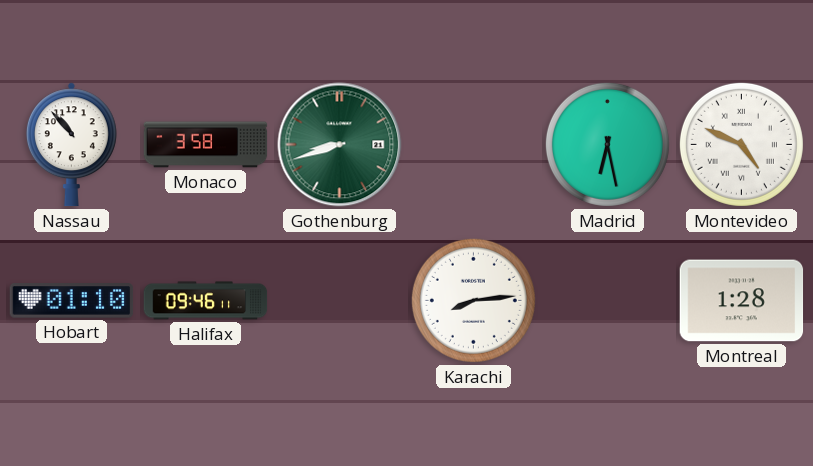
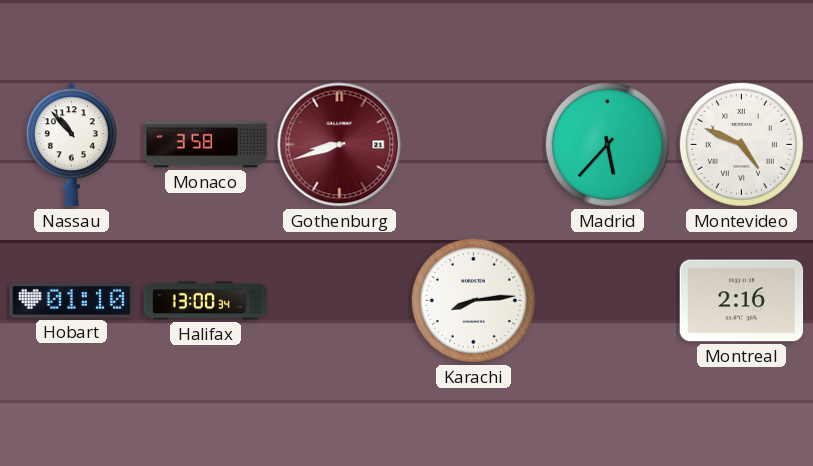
Gothenburg dial: green -> burgundy
Madrid: 6:28 -> 5:37
Halifax: 09:46 -> 13:00
Montreal: 1:28 -> 2:16
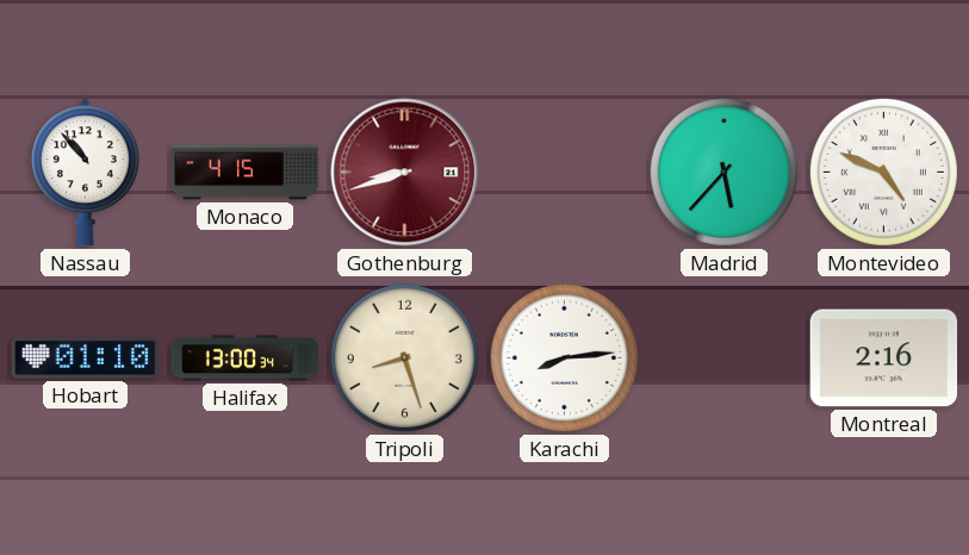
Monaco: 3:58 -> 4:15
Tripoli: none -> 8:27
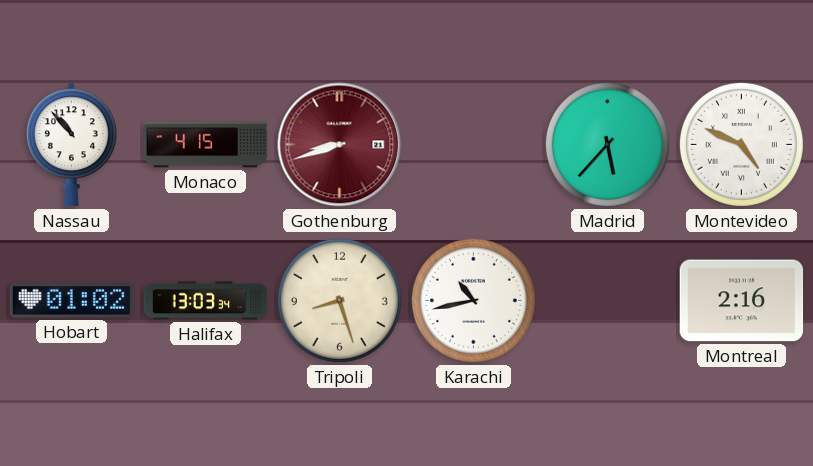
Hobart: 01:10 -> 01:02
Halifax: 13:00 -> 13:03
Karachi: 8:14 -> 10:43
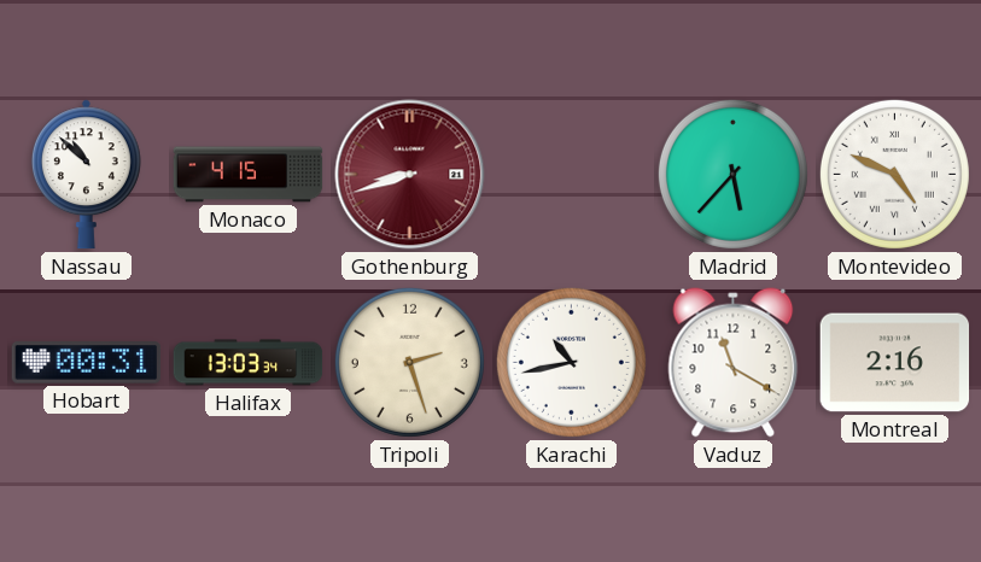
Nassau: 10:53 -> 10:52
Hobart: 01:02 -> 00:31
Tripoli: 8:27 -> 2:27
Vaduz: none -> 11:20
